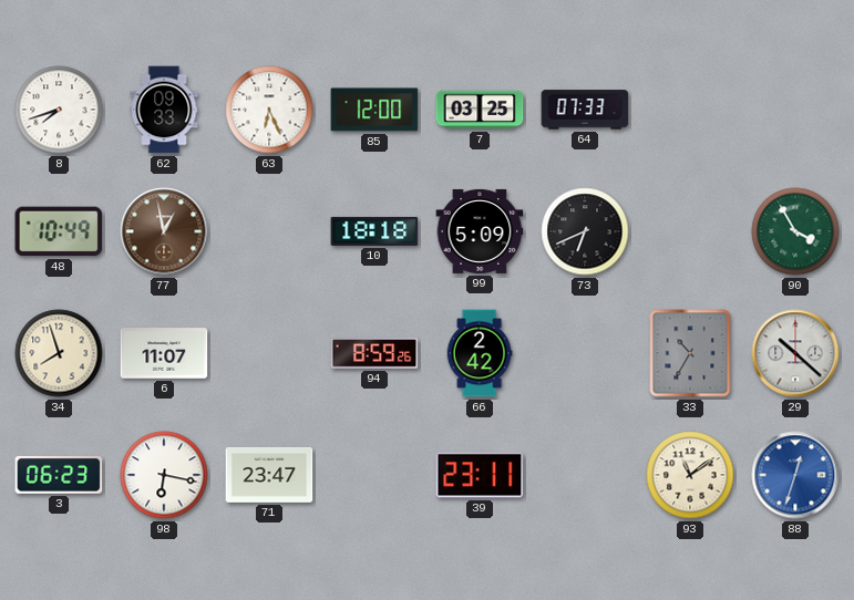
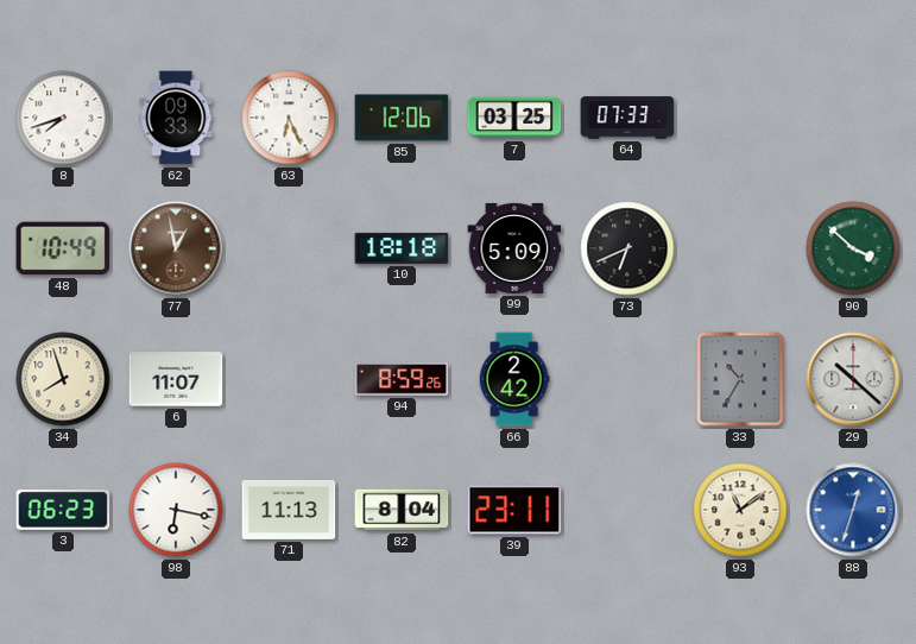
85: 12:00 -> 12:06
90: 3:55 -> 3:52
71: 23:47 -> 11:13
82: none -> 8:04
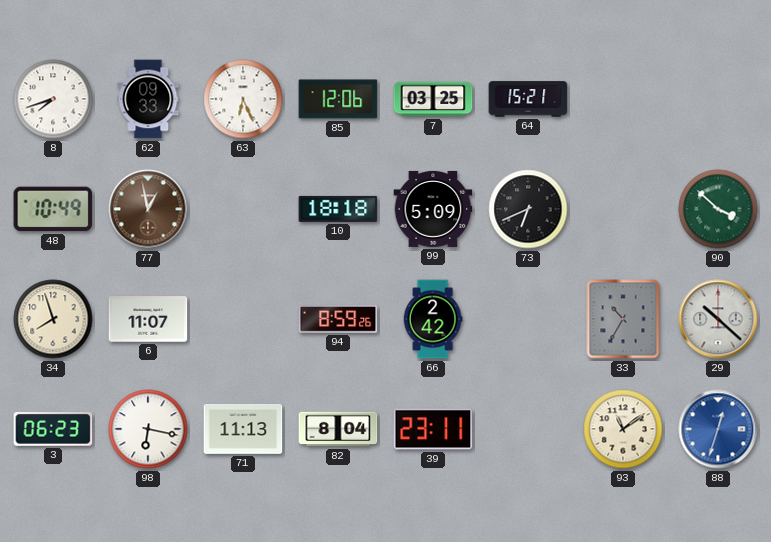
64: 07:33 -> 15:21
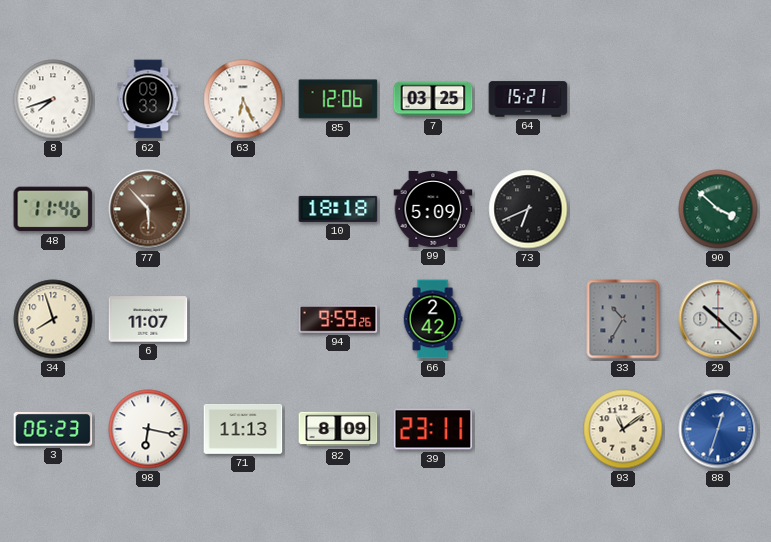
48: 10:49 -> 11:46
77: 12:58 -> 5:53
94: 8:59 -> 9:59
82: 8:04 -> 8:09
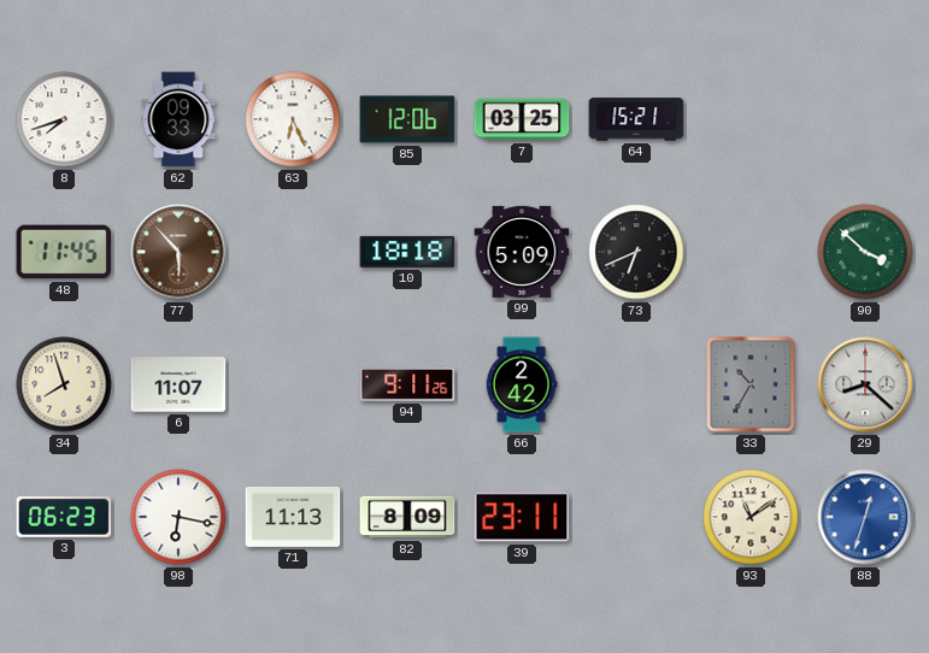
48: 11:46 -> 11:45
94: 9:59 -> 9:11
29: 10:22 -> 8:22
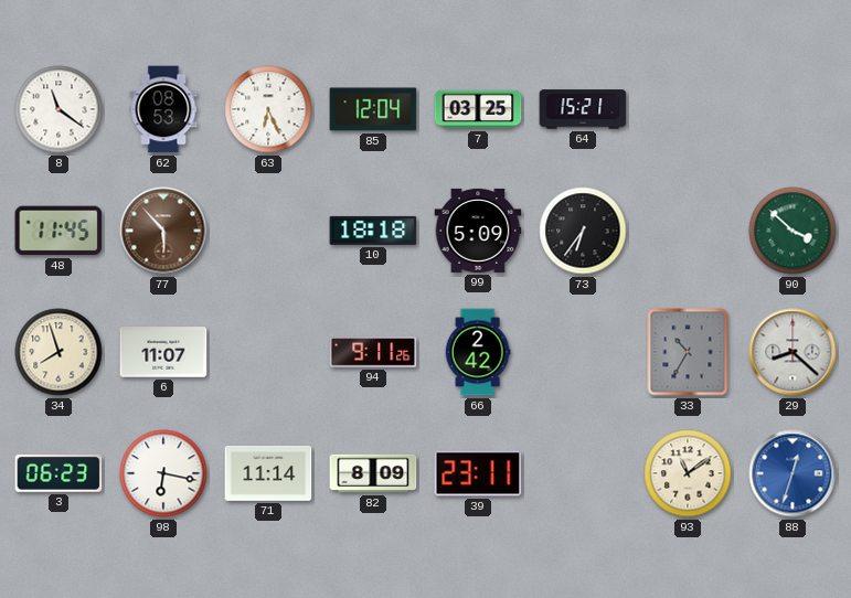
8: 7:42 -> 11:21
62: 09:33 -> 08:53
85: 12:06 -> 12:04
73: 6:41 -> 6:36
71: 11:13 -> 11:14
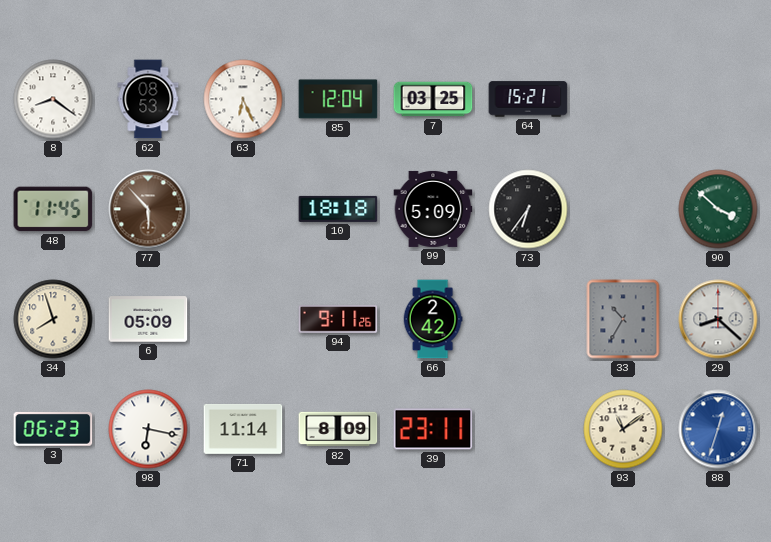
8: 11:21 -> 8:21
6: 11:07 -> 05:09
